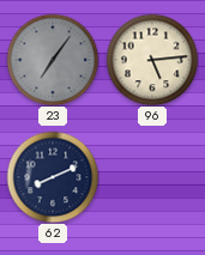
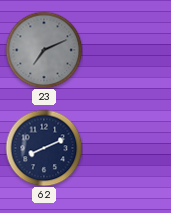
23: 7:06 -> 7:11
96: 5:14 -> none
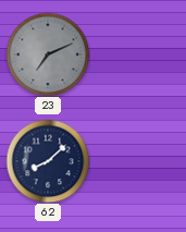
62: 8:11 -> 8:08
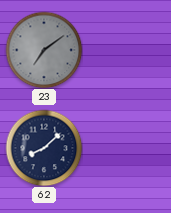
23: 7:11 -> 7:09
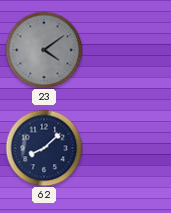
23: 7:09 -> 4:09
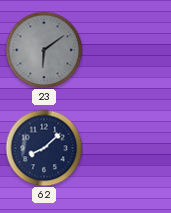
23: 4:09 -> 6:09
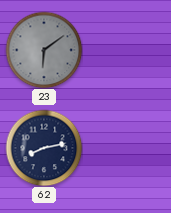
62: 8:08 -> 8:13
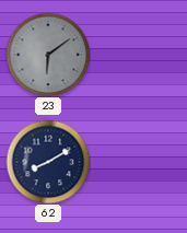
62: 8:13 -> 8:10
